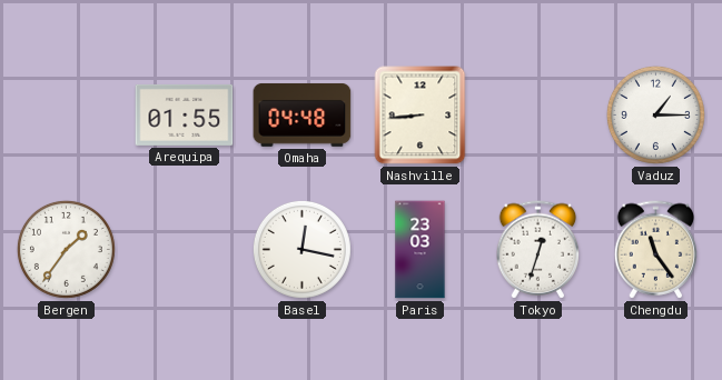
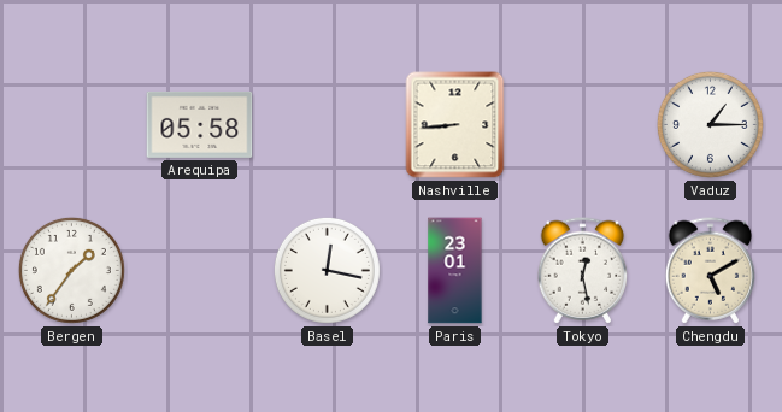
Arequipa: 01:55 -> 05:58
Omaha: 04:48 -> none
Paris: 23:03 -> 23:01
Tokyo: 12:33 -> 12:28
Chengdu: 11:24 -> 5:10
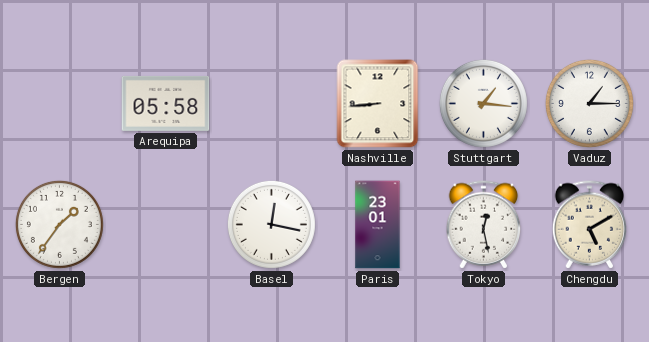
Stuttgart: none -> 1:16
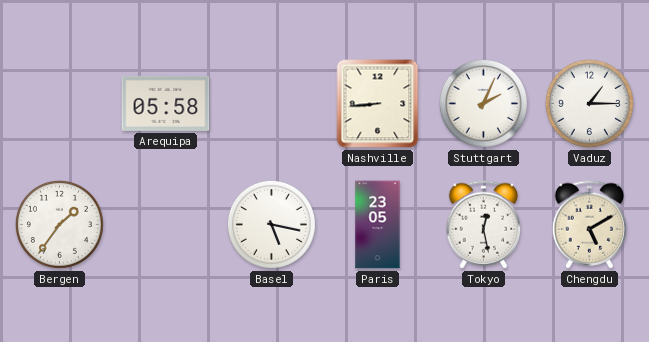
Stuttgart: 1:16 -> 2:04
Basel: 12:17 -> 5:17
Paris: 23:01 -> 23:05
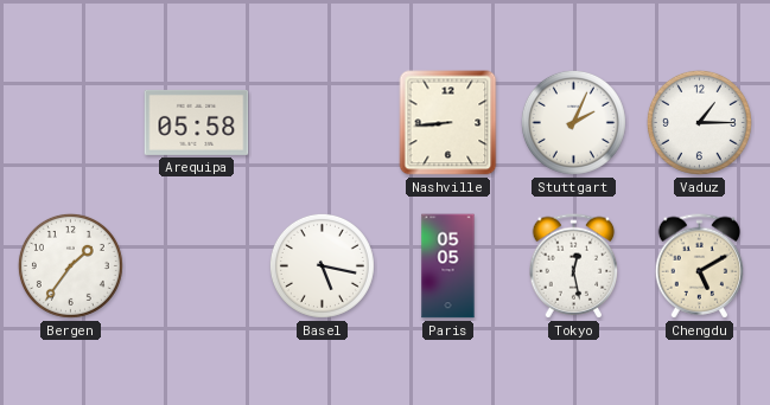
Paris: 23:05 -> 05:05
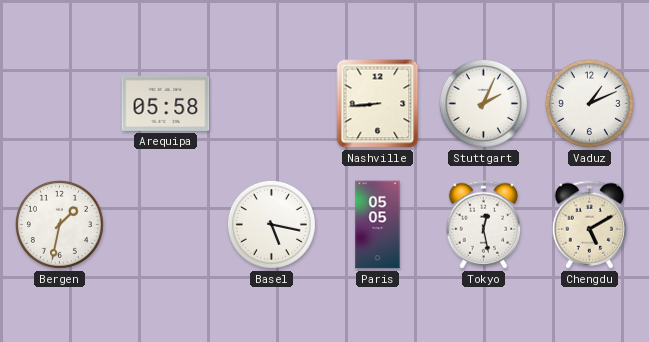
Vaduz: 1:15 -> 1:11
Bergen: 1:36 -> 1:32
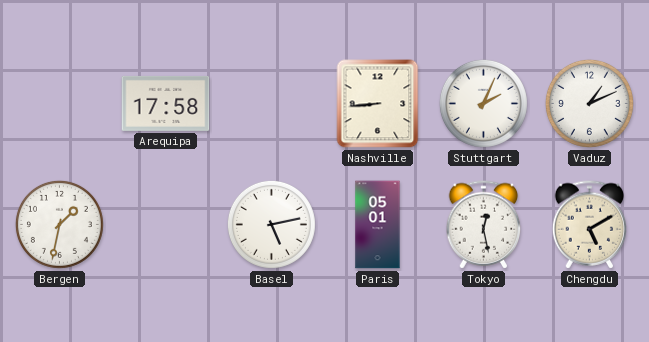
Arequipa: 05:58 -> 17:58
Basel: 5:17 -> 5:13
Paris: 05:05 -> 05:01
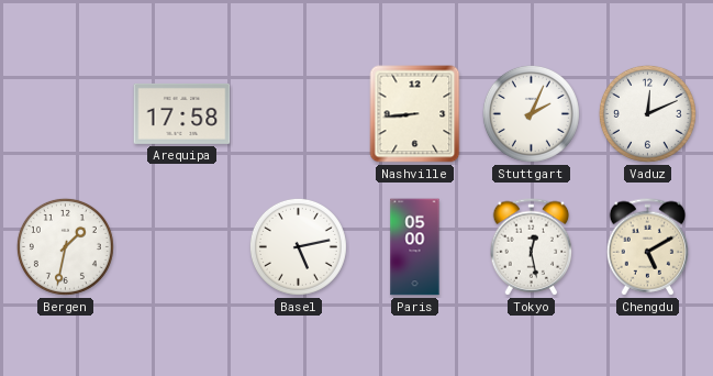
Vaduz: 1:11 -> 12:11
Paris: 05:01 -> 05:00
